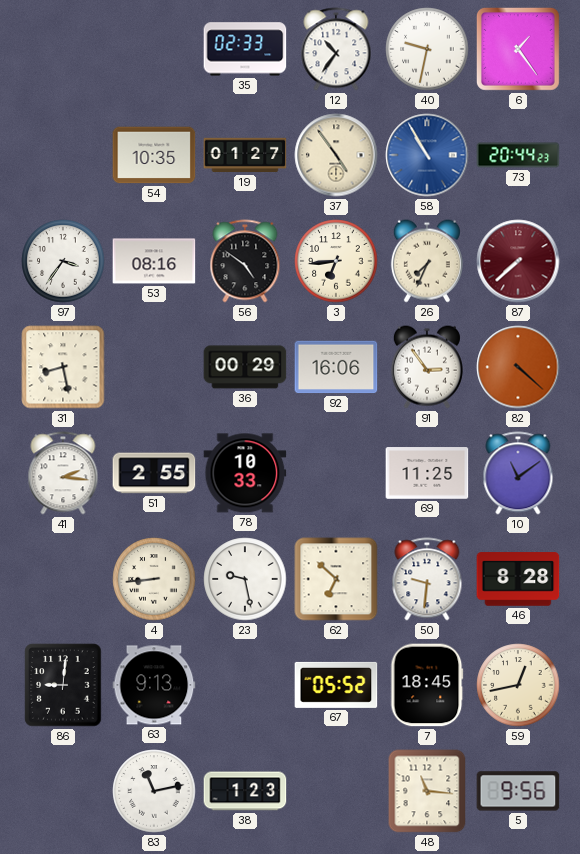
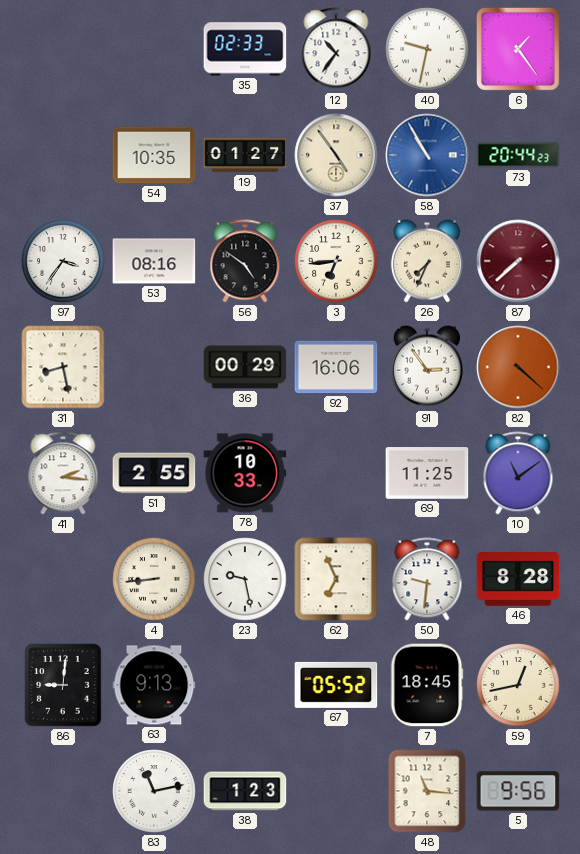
62: 6:52 -> 6:56
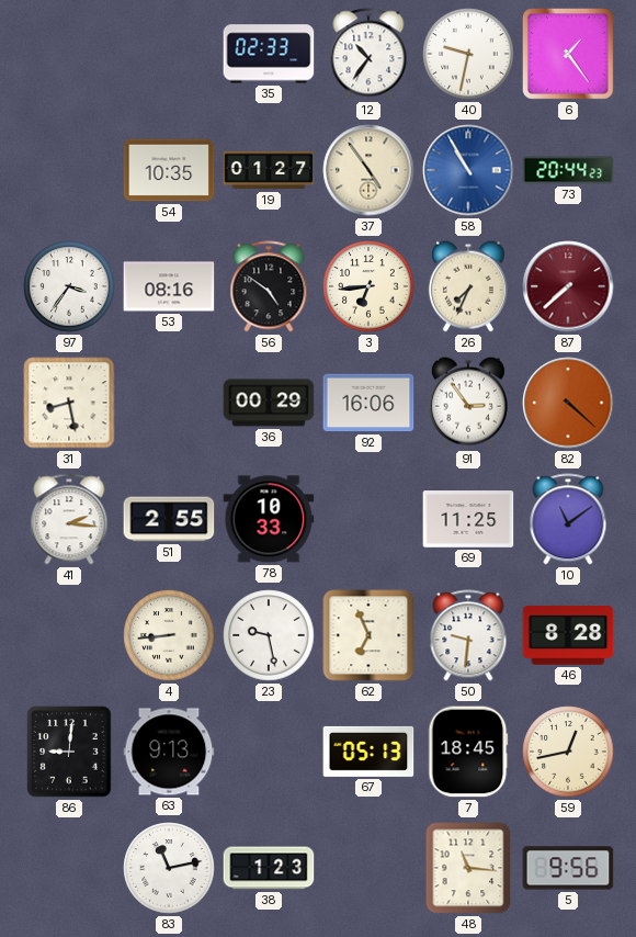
67: 05:52 -> 05:13
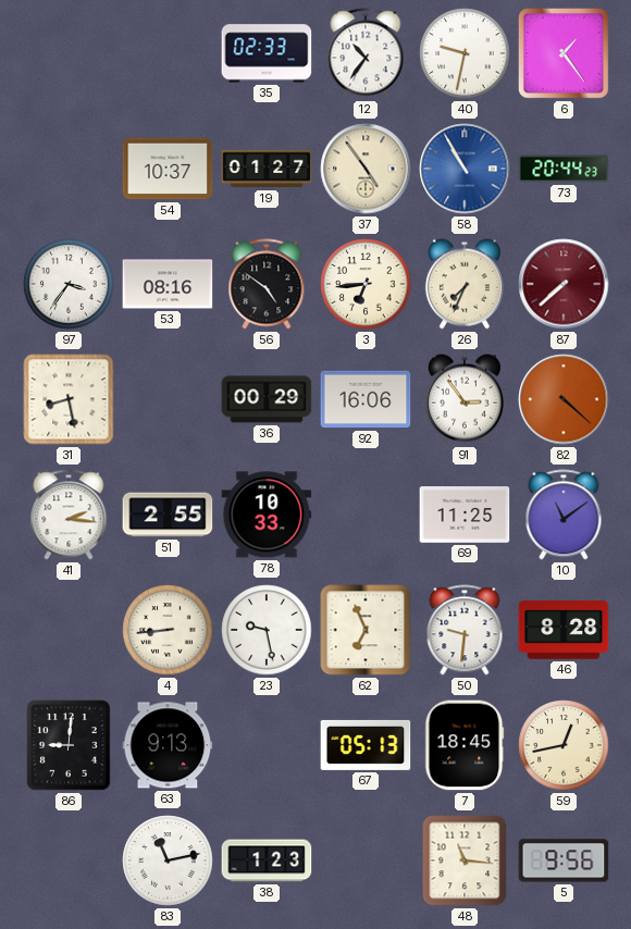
54: 10:35 -> 10:37
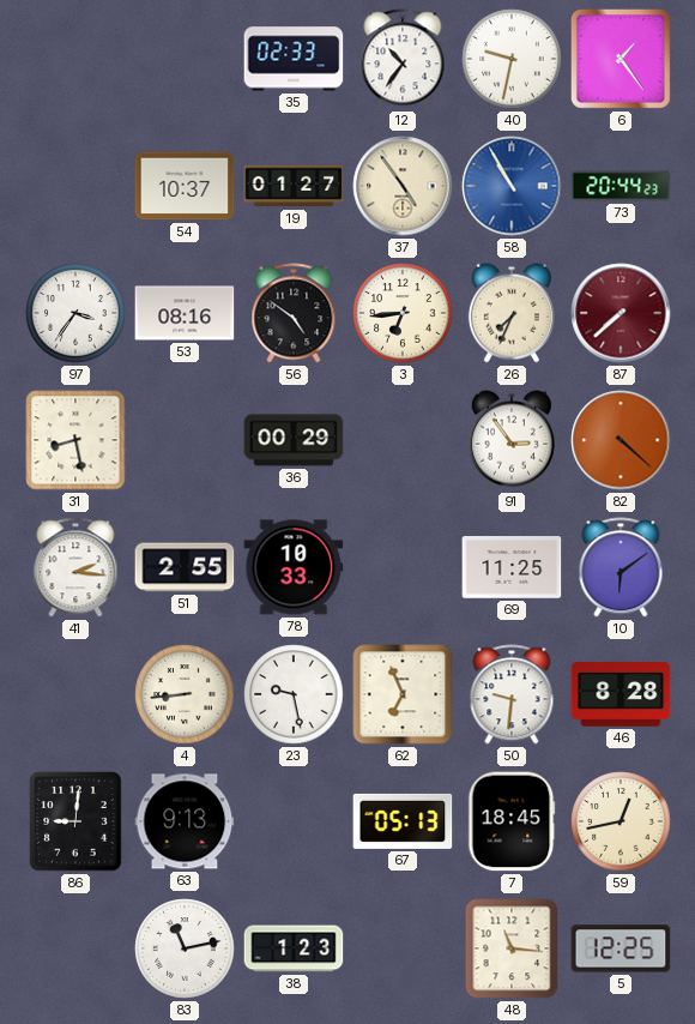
92: 16:06 -> none
10: 11:09 -> 6:09
5: 9:56 -> 12:25
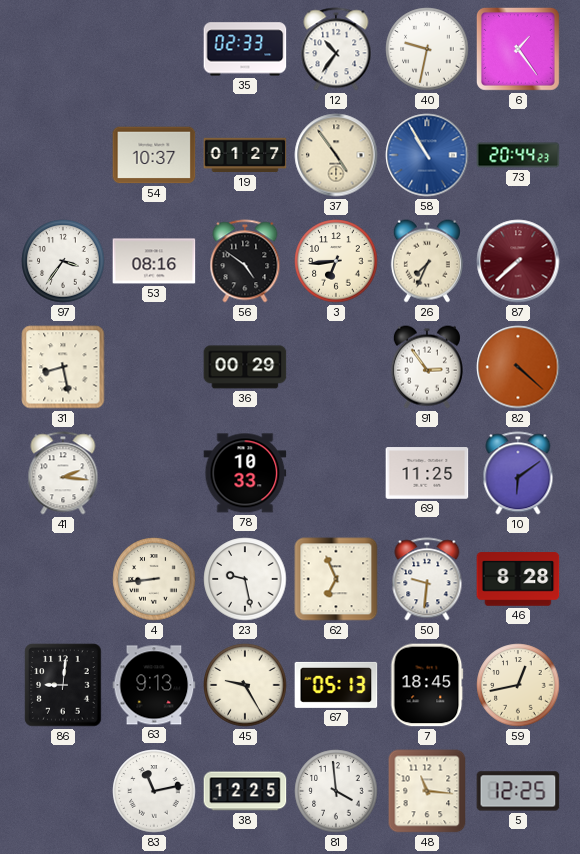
51: 2:55 -> none
45: none -> 9:25
38: 1:23 -> 12:25
81: none -> 3:59
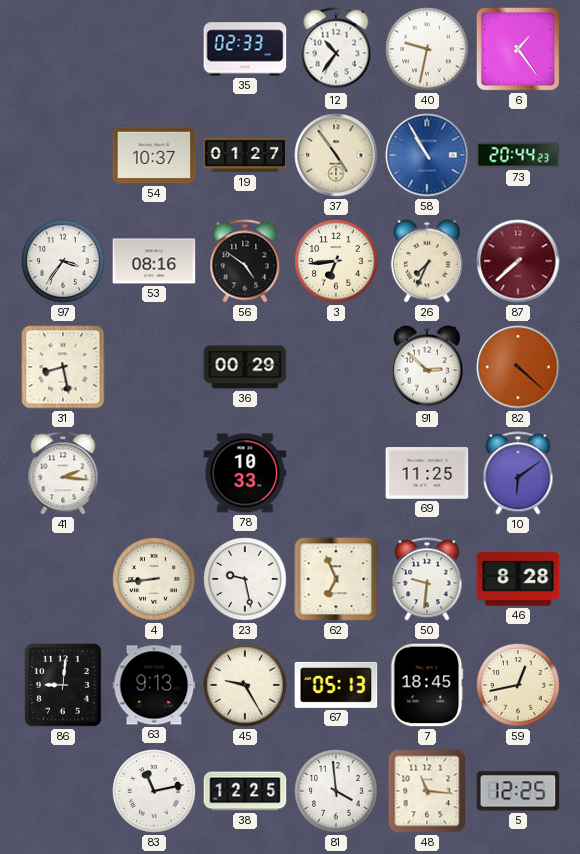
91: 2:54 -> 2:52
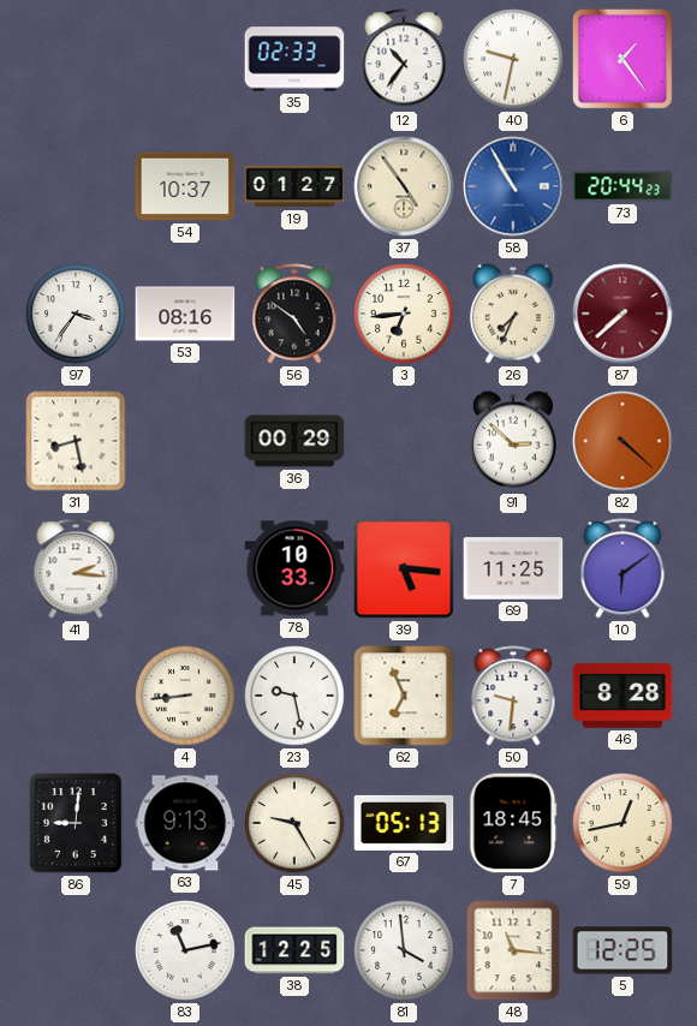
39: none -> 5:16
